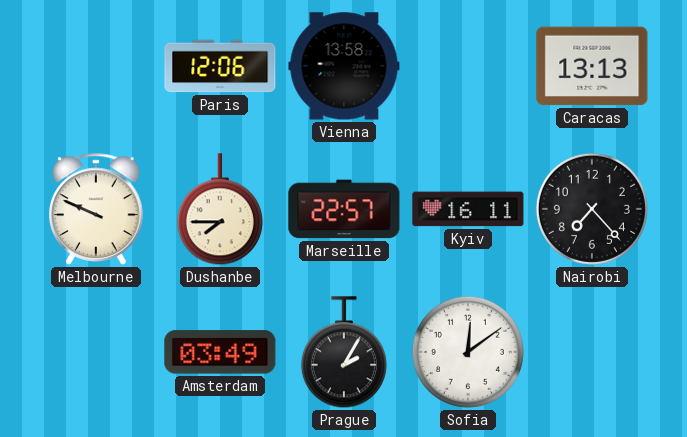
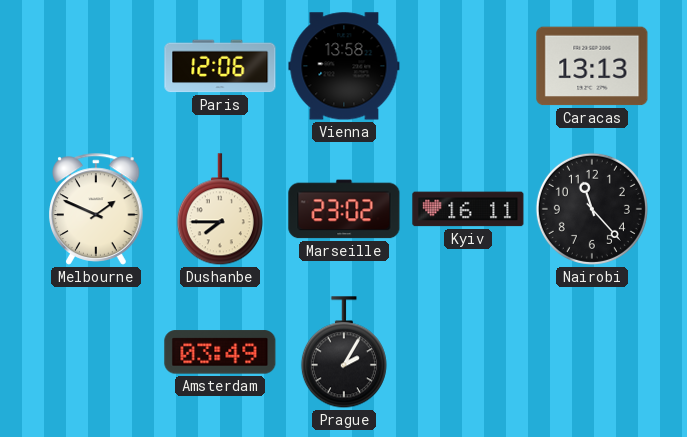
Melbourne: 9:49 -> 1:49
Marseille: 22:57 -> 23:02
Nairobi: 7:23 -> 11:23
Sofia: 12:09 -> none
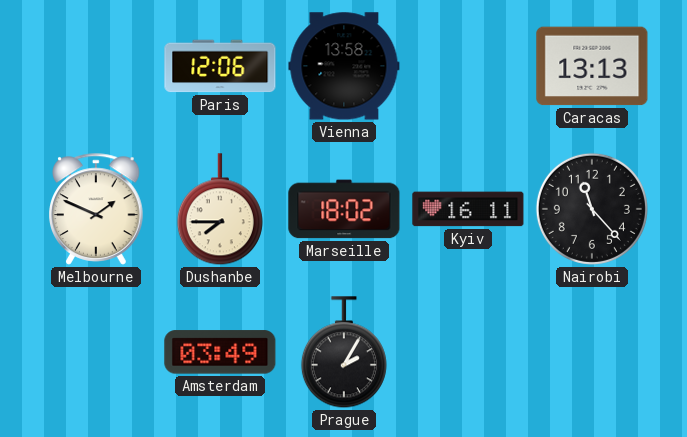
Marseille: 23:02 -> 18:02
